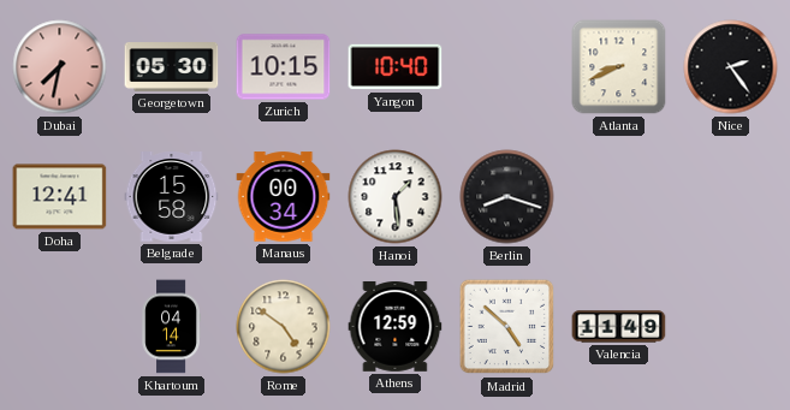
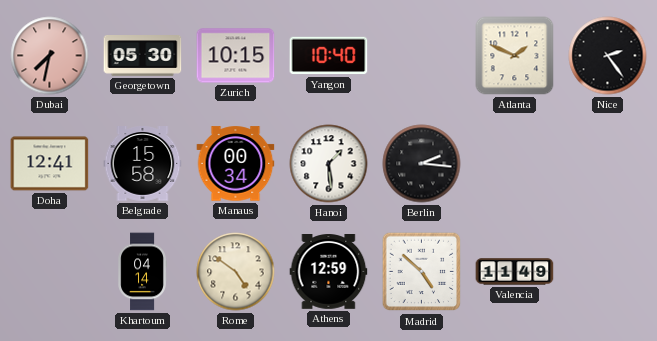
Atlanta: 8:41 -> 1:49
Berlin: 8:18 -> 2:16
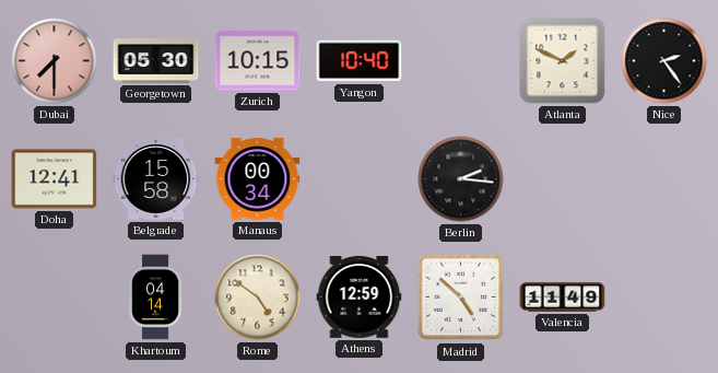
Dubai: 7:32 -> 7:30
Hanoi: 1:29 -> none
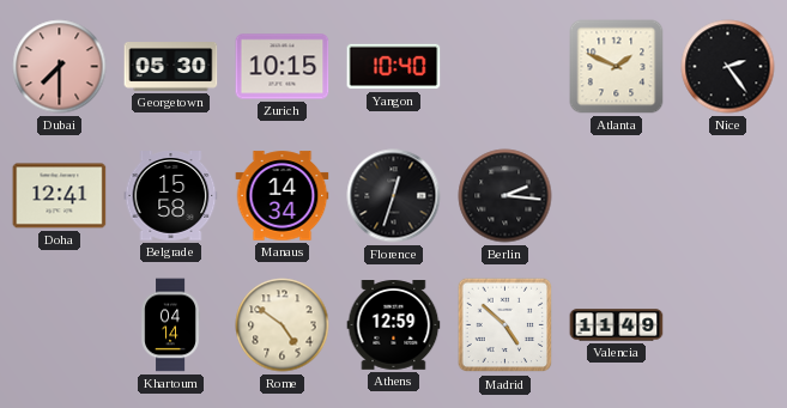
Manaus: 00:34 -> 14:34
Florence: none -> 12:33
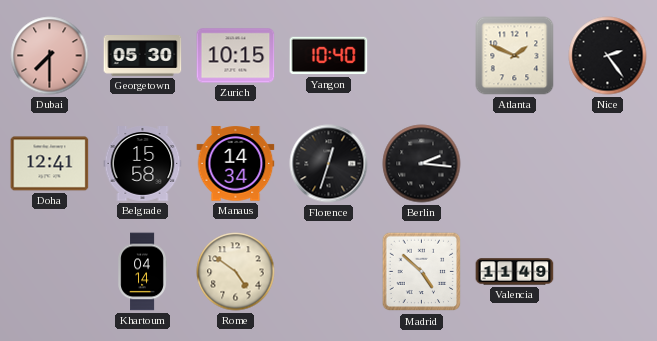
Athens: 12:59 -> none
